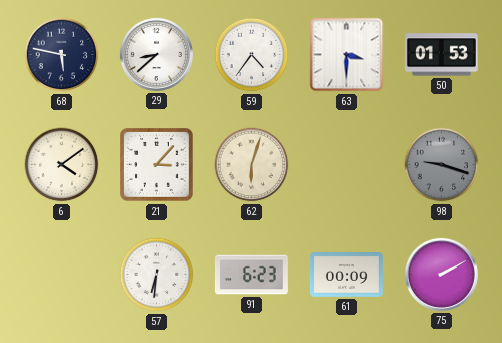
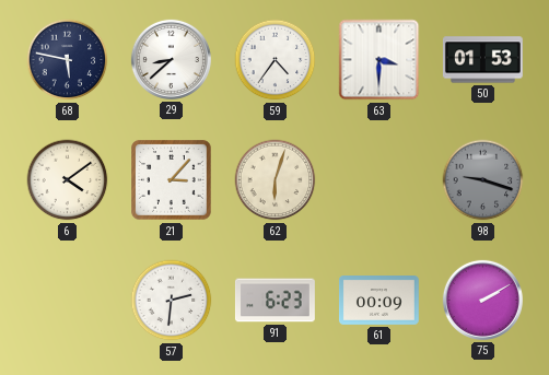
57: 6:31 -> 2:31
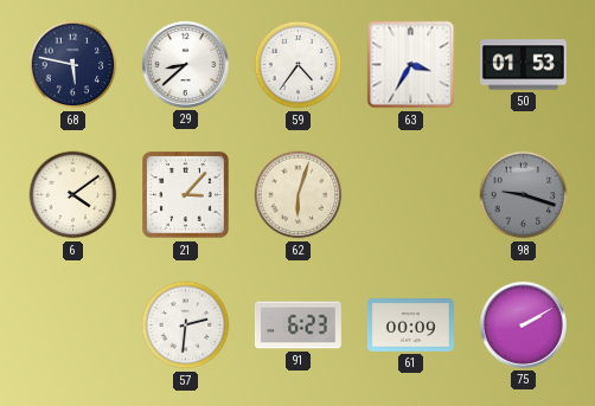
63: 3:30 -> 3:35
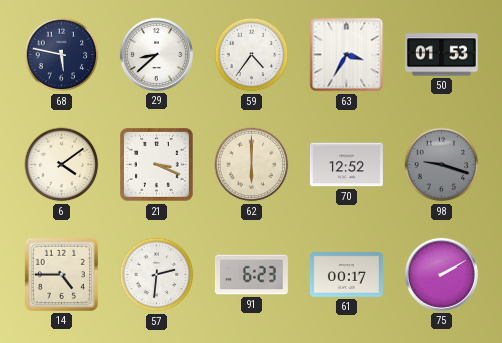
21: 3:07 -> 3:19
62: 6:03 -> 6:00
70: none -> 12:52
14: none -> 4:45
61: 00:09 -> 00:17
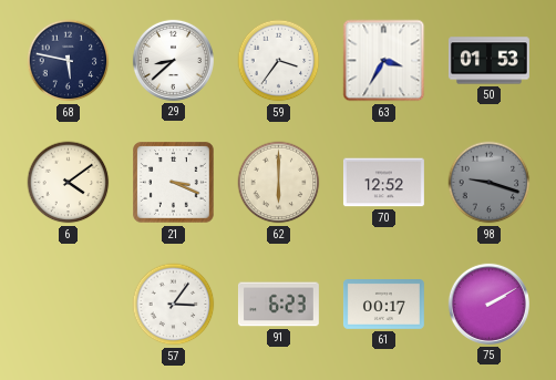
59: 4:36 -> 3:36
14: 4:45 -> none
57: 2:31 -> 3:06
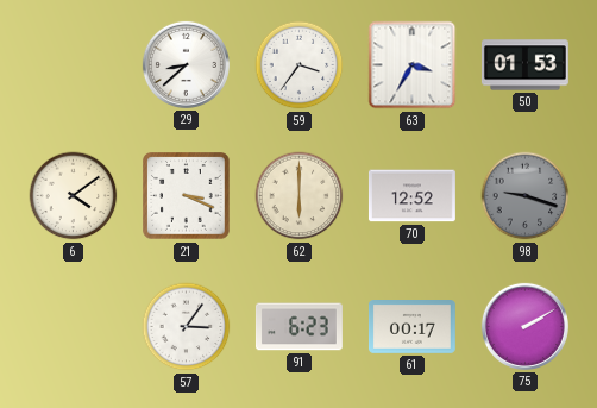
68: 5:47 -> none
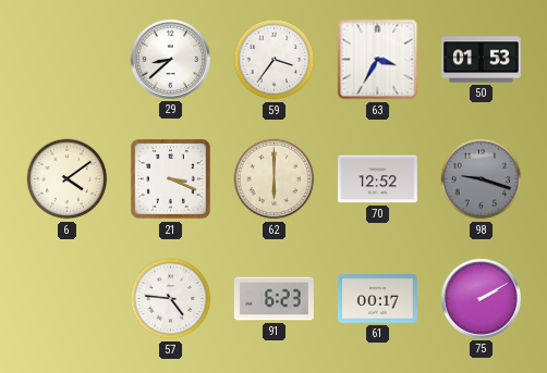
57: 3:06 -> 4:46
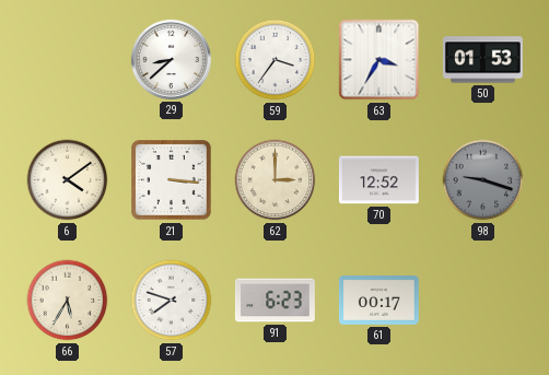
21: 3:19 -> 3:16
62: 6:00 -> 3:00
66: none -> 5:35
57: 4:46 -> 7:48
75: 2:10 -> none
